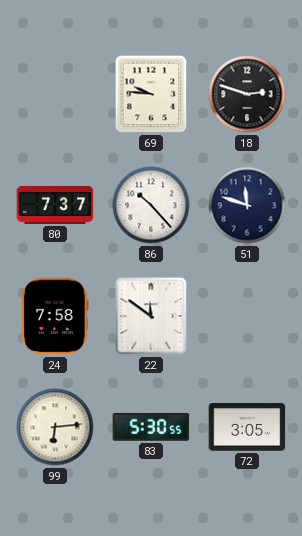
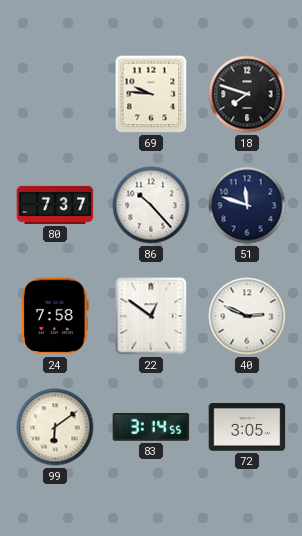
18: 2:48 -> 7:48
22: 11:51 -> 12:51
40: none -> 2:49
99: 6:14 -> 6:09
83: 5:30 -> 3:14
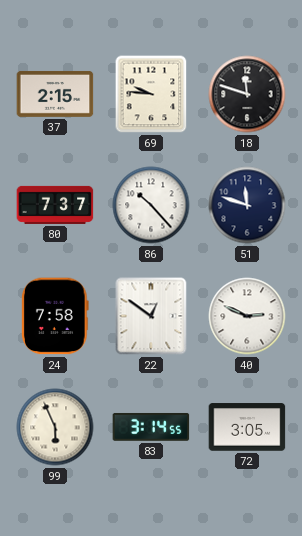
37: none -> 2:15
18: 7:48 -> 11:48
99: 6:09 -> 5:56
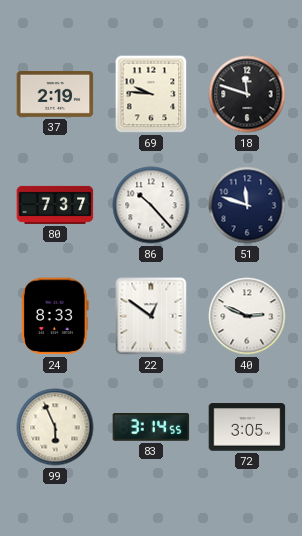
37: 2:15 -> 2:19
24: 7:58 -> 8:33
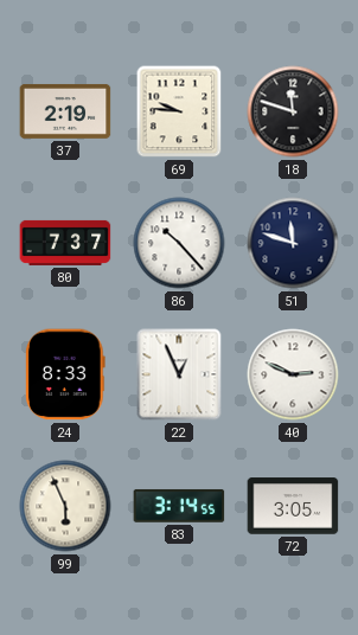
22: 12:51 -> 12:56
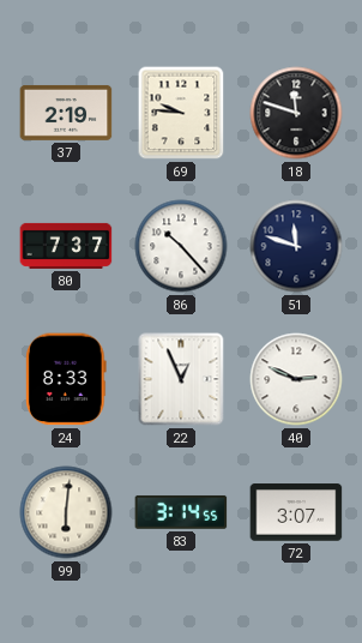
99: 5:56 -> 6:01
72: 3:05 -> 3:07
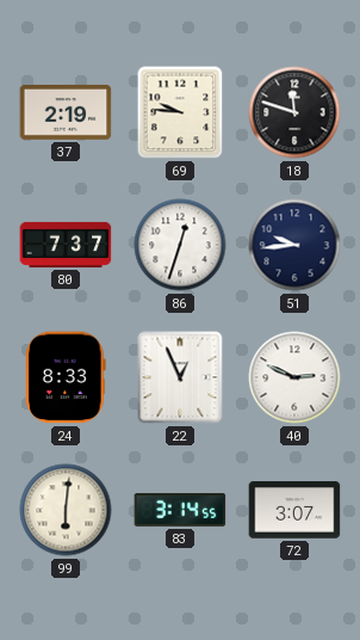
86: 10:23 -> 12:33
51: 11:48 -> 9:44
